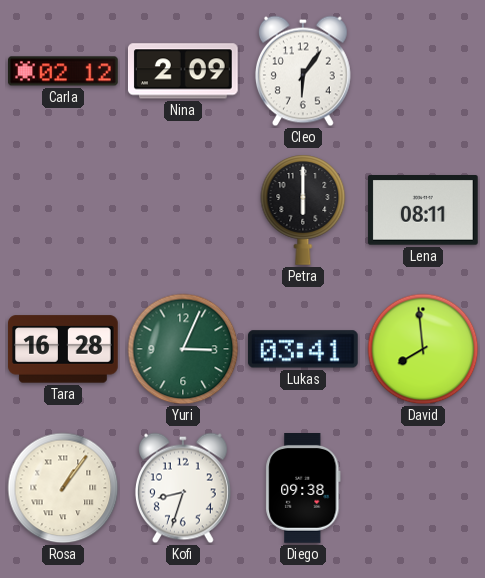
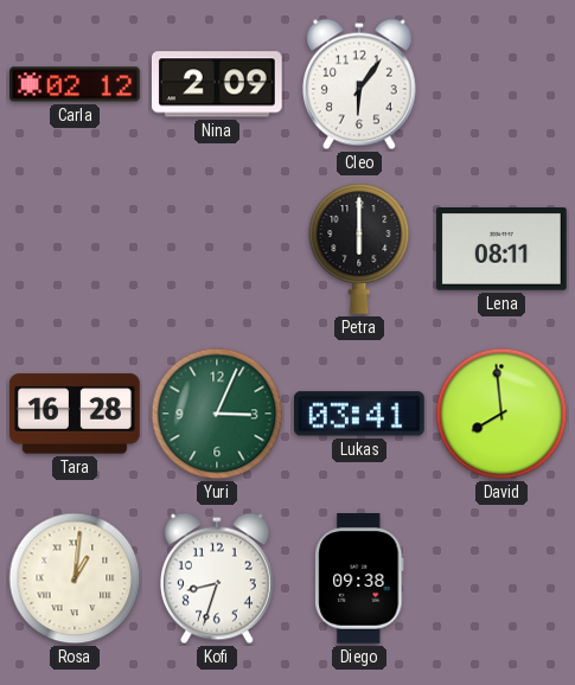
Rosa: 1:06 -> 1:01
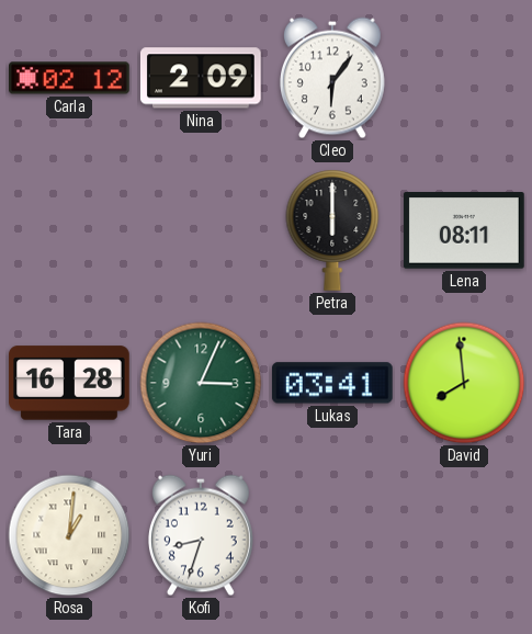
Diego: 09:38 -> none
